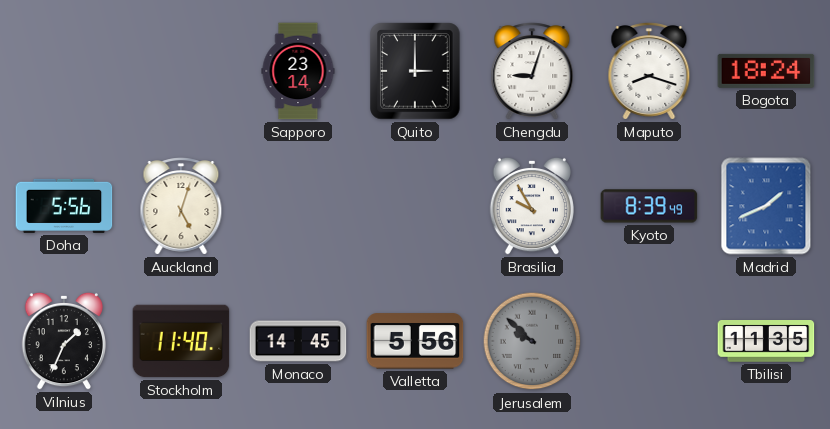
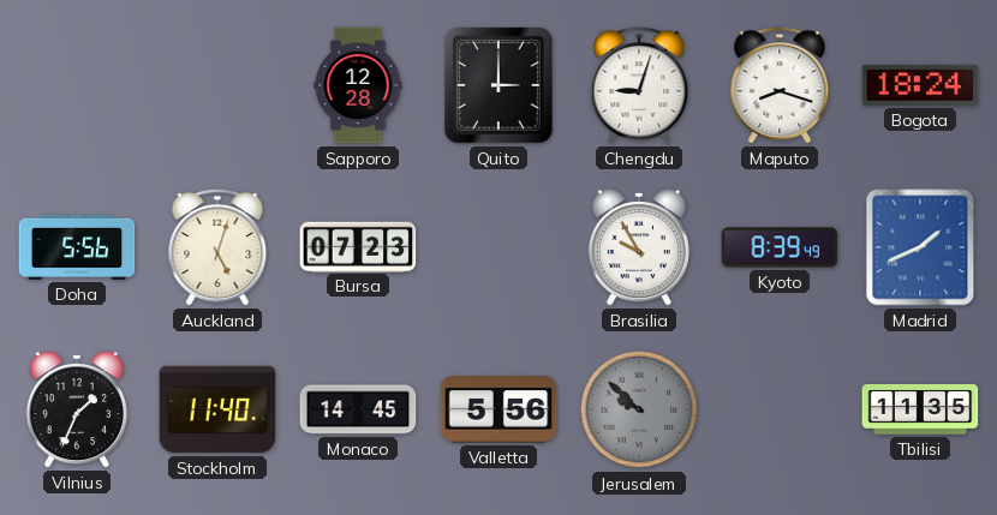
Sapporo: 23:14 -> 12:28
Bursa: none -> 07:23
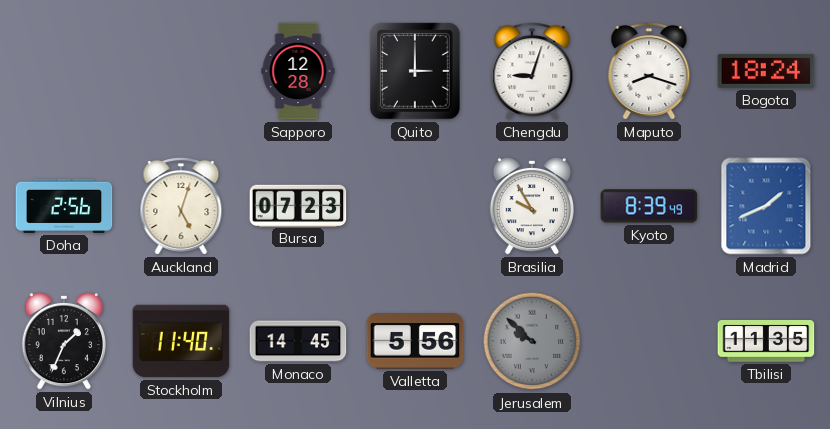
Doha: 5:56 -> 2:56
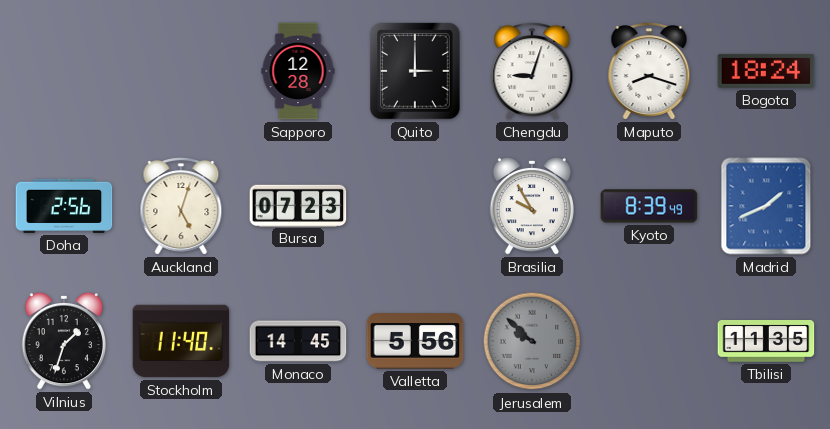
Vilnius: 1:34 -> 1:33
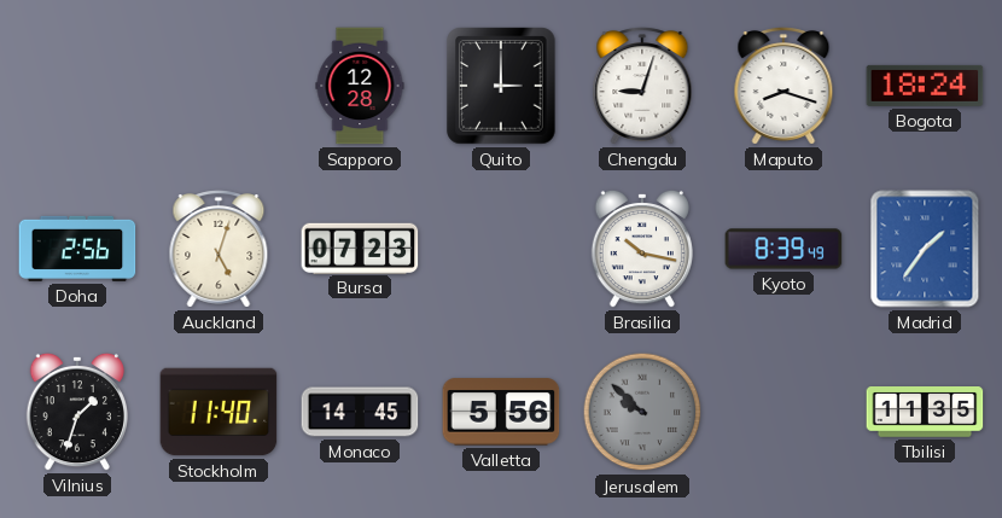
Brasilia: 9:55 -> 10:17
Madrid: 1:41 -> 1:36
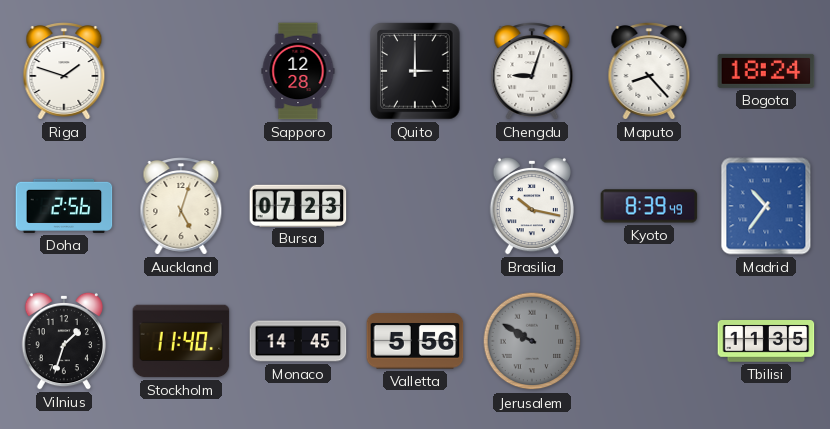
Riga: none -> 1:48
Maputo: 8:18 -> 8:23
Madrid: 1:36 -> 10:36
Jerusalem: 9:52 -> 9:50
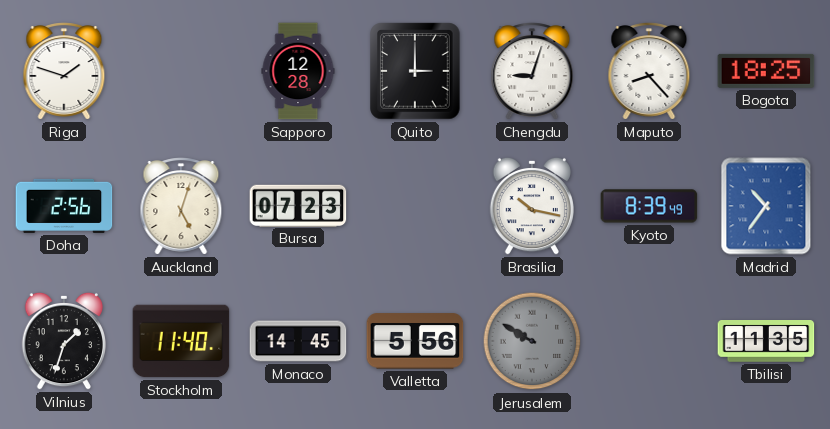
Bogota: 18:24 -> 18:25
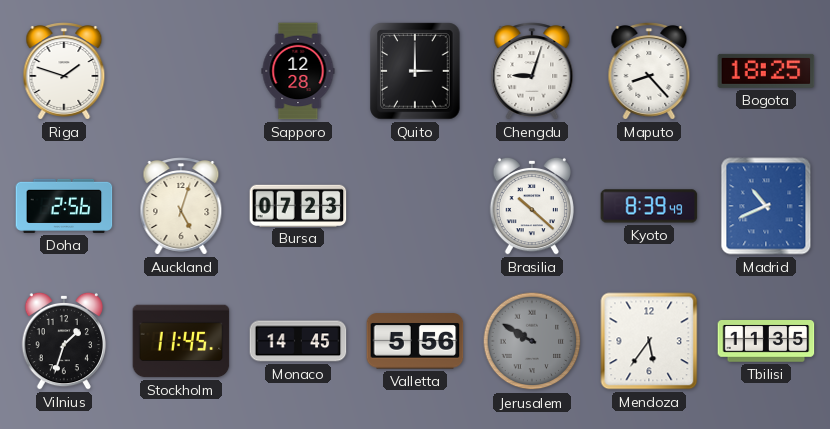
Brasilia: 10:17 -> 10:22
Madrid: 10:36 -> 10:41
Stockholm: 11:40 -> 11:45
Mendoza: none -> 5:36
